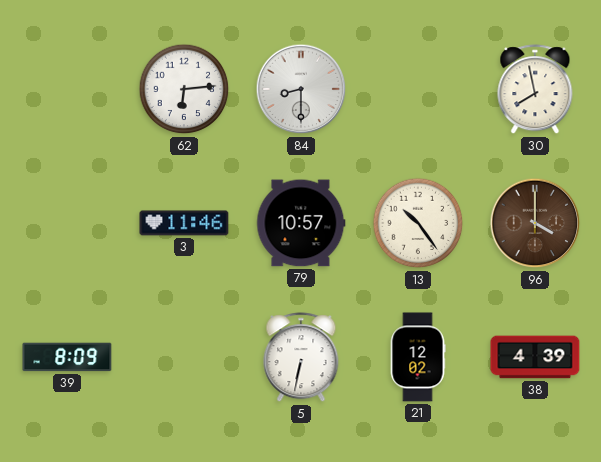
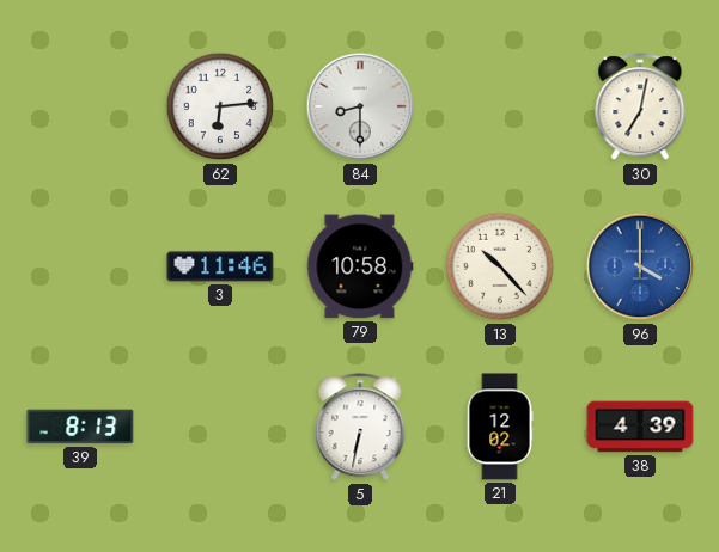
30: 7:58 -> 7:02
79: 10:57 -> 10:58
13: 10:24 -> 10:23
96 dial: brown -> blue
39: 8:09 -> 8:13
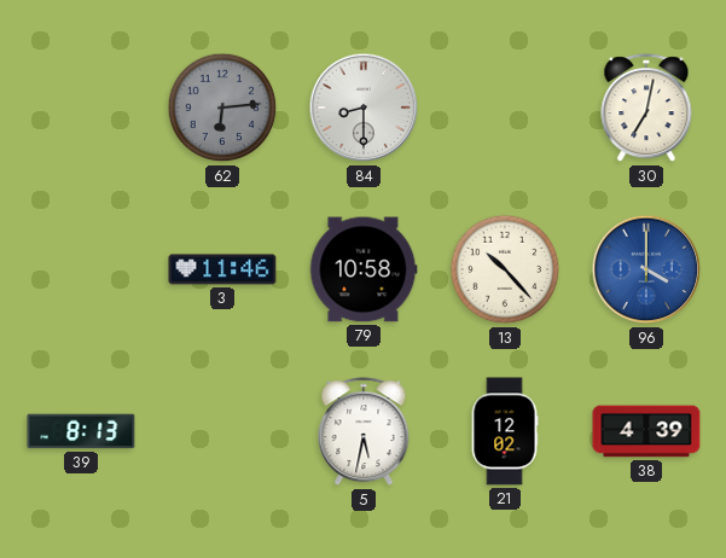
62 dial: white -> grey
5: 6:32 -> 5:32
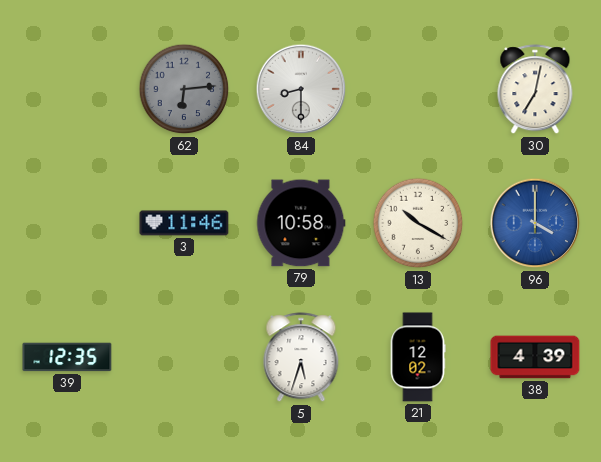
13: 10:23 -> 10:20
39: 8:13 -> 12:35
5: 5:32 -> 5:33
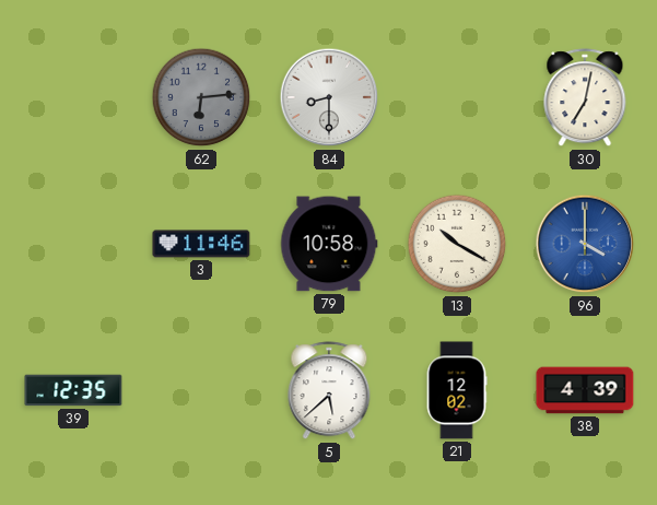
5: 5:33 -> 5:38
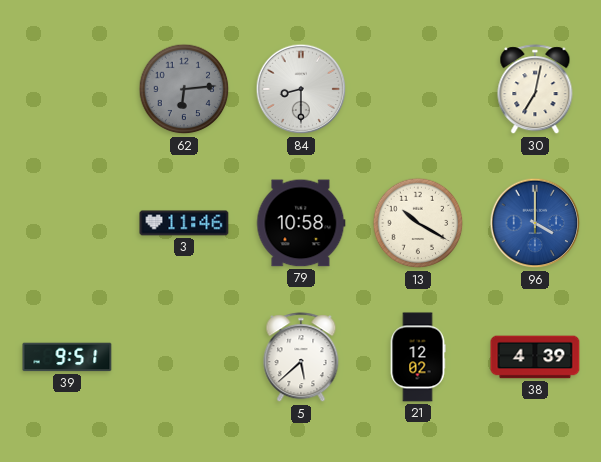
39: 12:35 -> 9:51
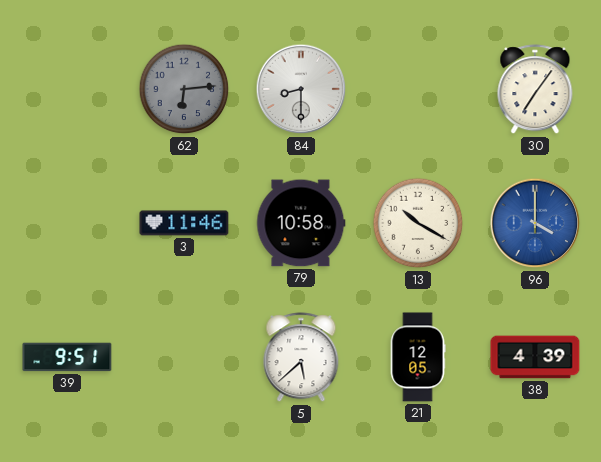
30: 7:02 -> 7:06
21: 12:02 -> 12:05
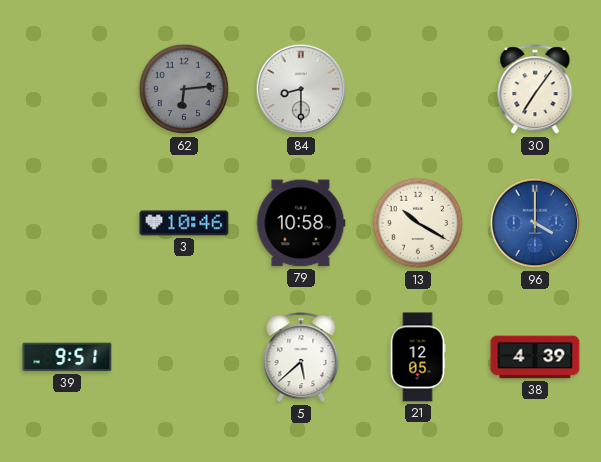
3: 11:46 -> 10:46
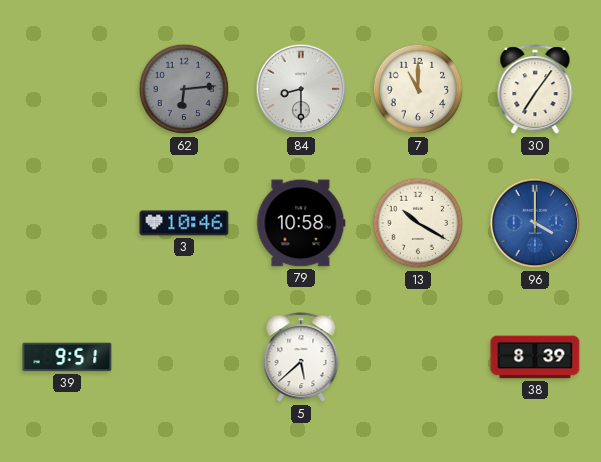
7: none -> 11:00
21: 12:05 -> none
38: 4:39 -> 8:39
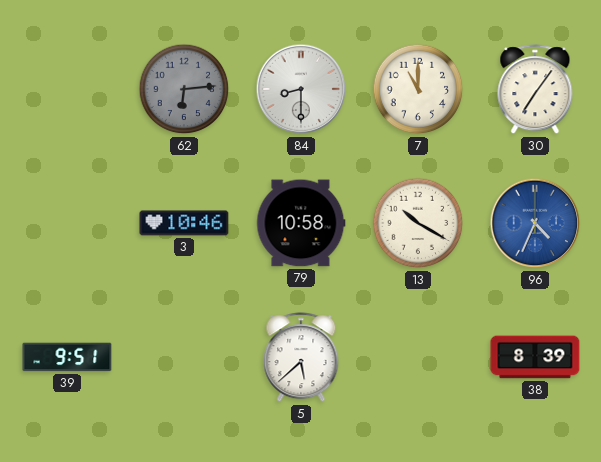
96: 4:00 -> 4:34
